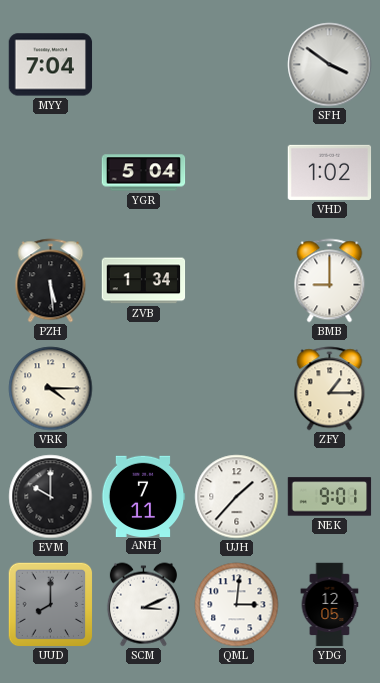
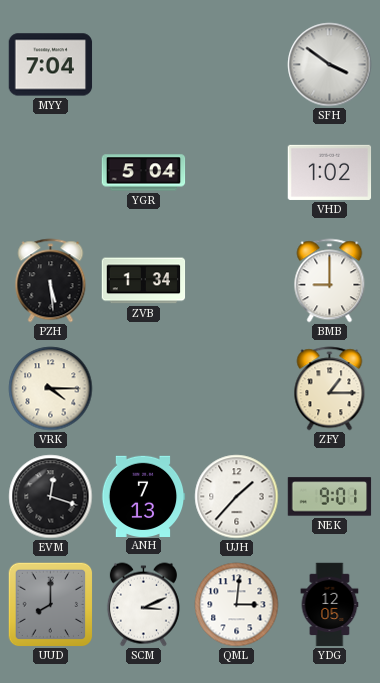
EVM: 10:00 -> 12:18
ANH: 7:11 -> 7:13
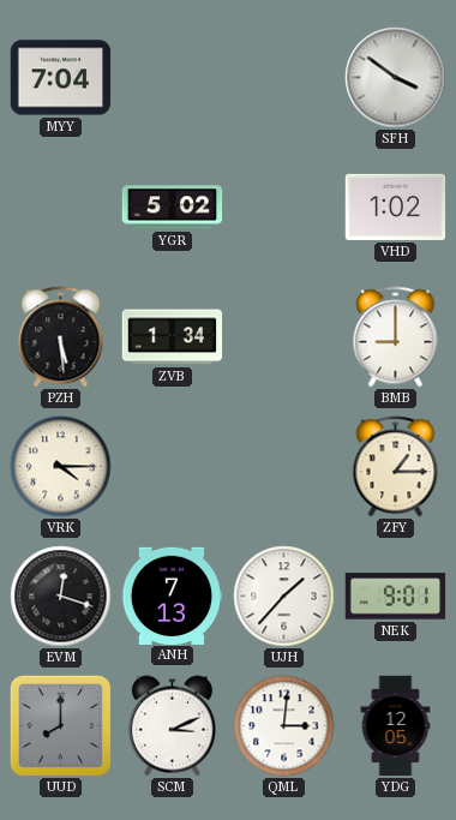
YGR: 5:04 -> 5:02
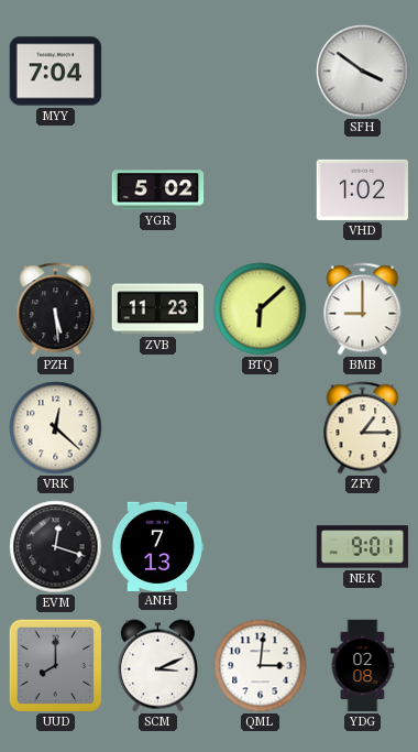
ZVB: 1:34 -> 11:23
BTQ: none -> 6:08
VRK: 4:15 -> 12:22
UJH: 1:37 -> none
YDG: 12:05 -> 02:08
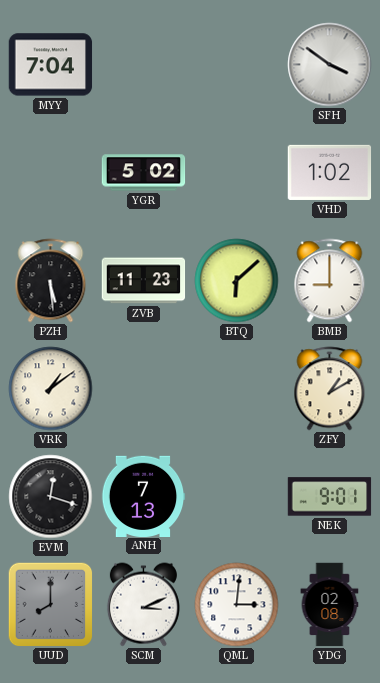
VRK: 12:22 -> 1:09
ZFY: 1:15 -> 1:10
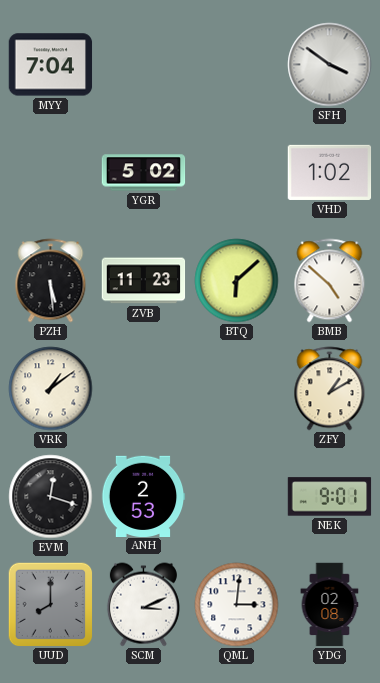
BMB: 9:00 -> 4:52
ANH: 7:13 -> 2:53
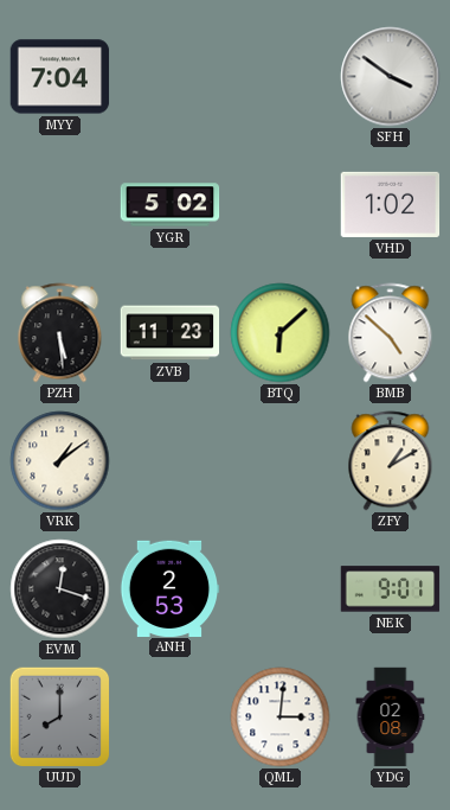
SCM: 3:11 -> none
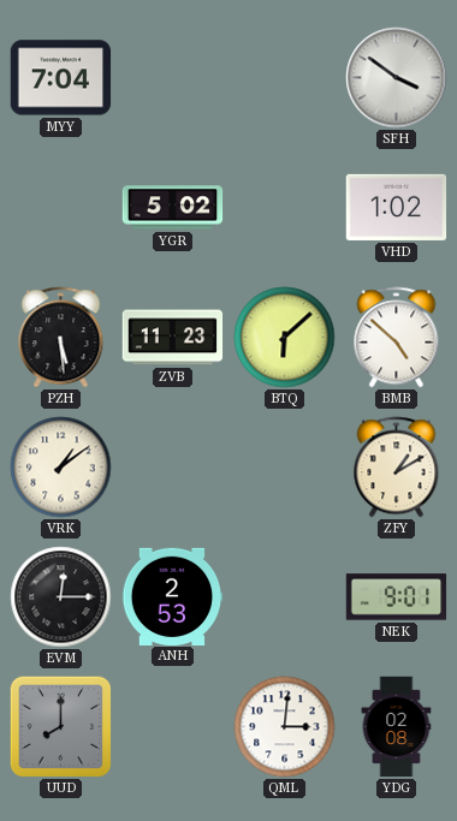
EVM: 12:18 -> 12:15
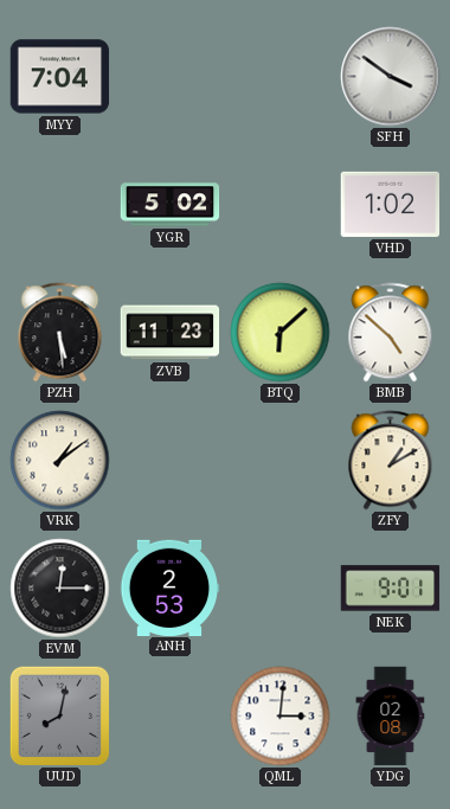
UUD: 8:00 -> 8:02
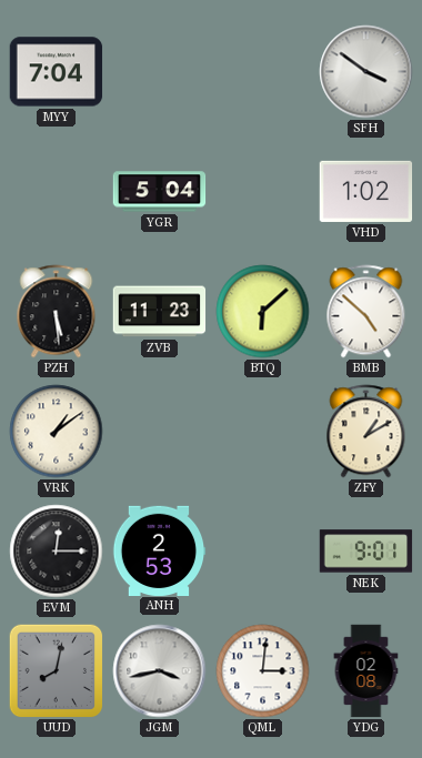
YGR: 5:02 -> 5:04
JGM: none -> 3:43
